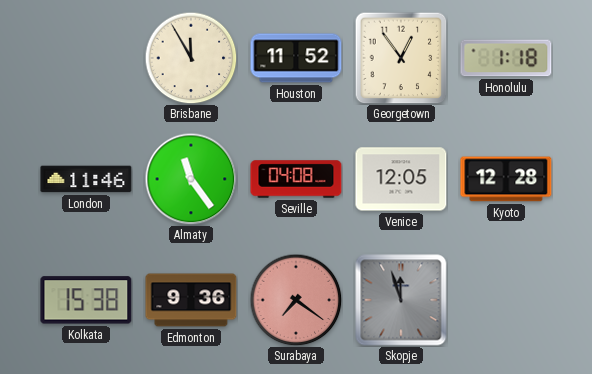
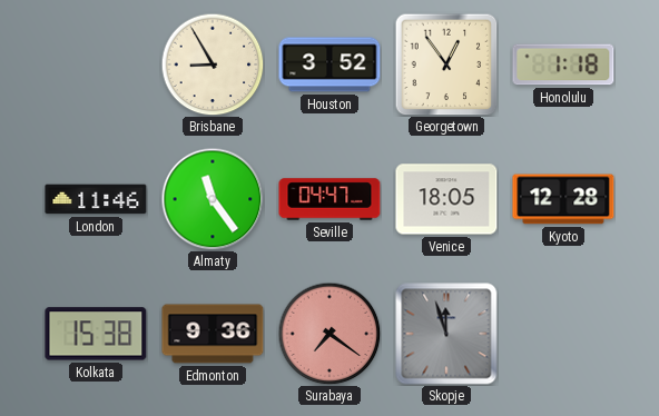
Brisbane: 11:55 -> 8:55
Houston: 11:52 -> 3:52
Seville: 04:08 -> 04:47
Venice: 12:05 -> 18:05
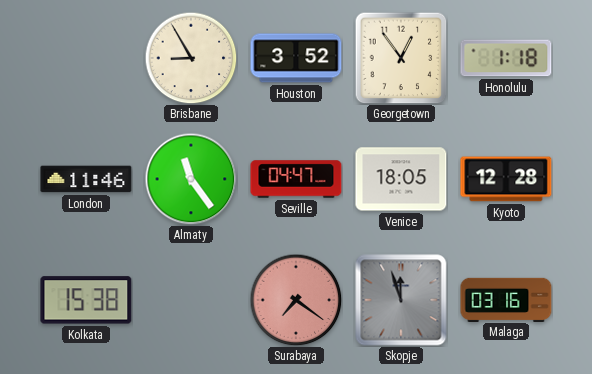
Edmonton: 9:36 -> none
Malaga: none -> 03:16
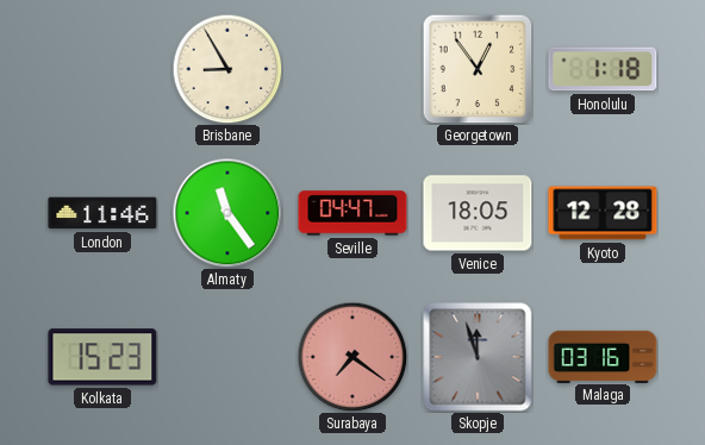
Houston: 3:52 -> none
Kolkata: 15:38 -> 15:23
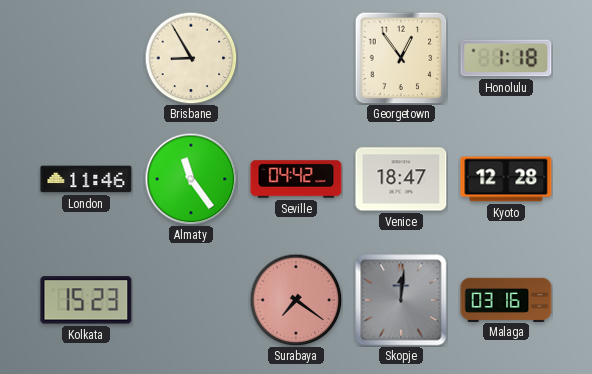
Seville: 04:47 -> 04:42
Venice: 18:05 -> 18:47
Skopje: 11:57 -> 12:01
